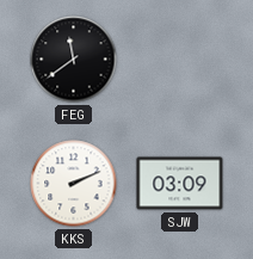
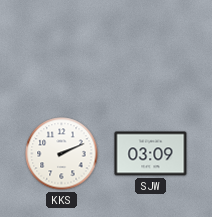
FEG: 11:39 -> none
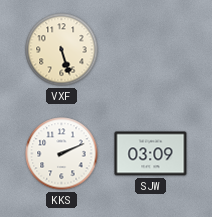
VXF: none -> 5:27
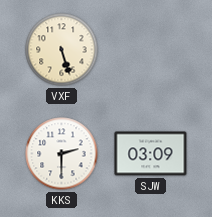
KKS: 2:11 -> 2:30
